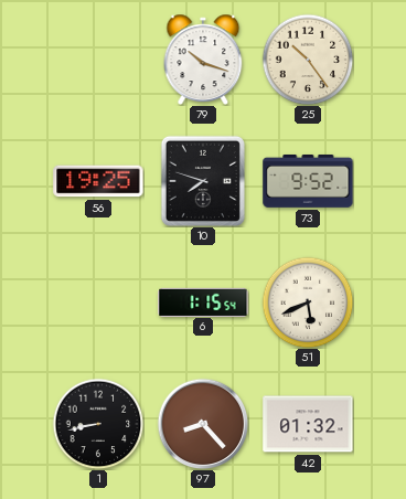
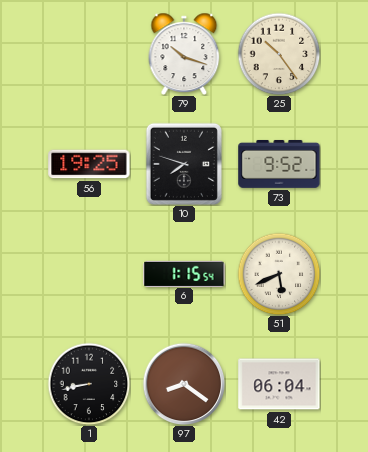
97: 8:23 -> 8:21
42: 01:32 -> 06:04
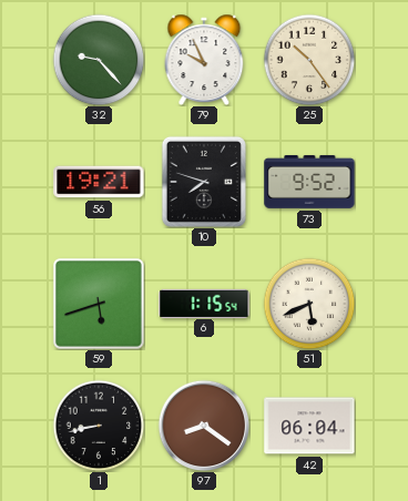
32: none -> 9:23
79: 10:18 -> 9:56
56: 19:25 -> 19:21
59: none -> 5:42
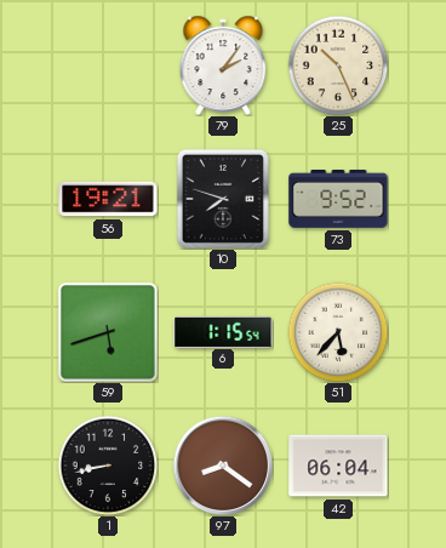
32: 9:23 -> none
79: 9:56 -> 2:06
25: 10:24 -> 10:26
51: 5:41 -> 5:37
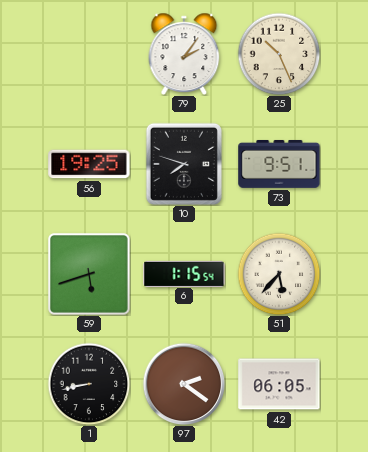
56: 19:21 -> 19:25
73: 9:52 -> 9:51
97: 8:21 -> 2:21
42: 06:04 -> 06:05
